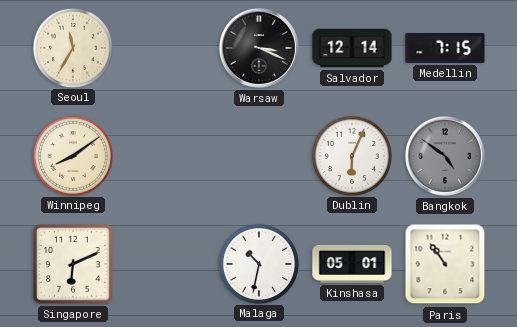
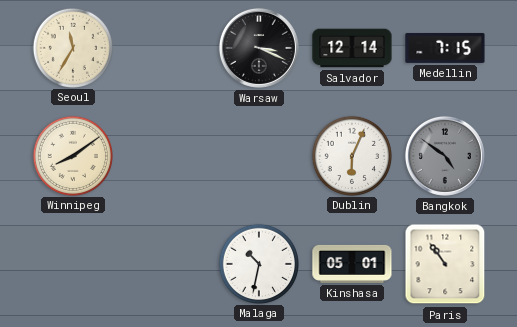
Singapore: 6:11 -> none
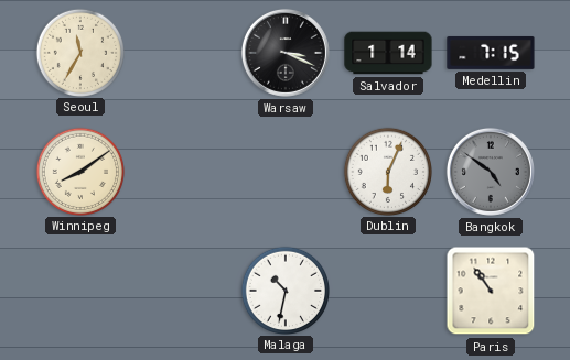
Salvador: 12:14 -> 1:14
Kinshasa: 05:01 -> none
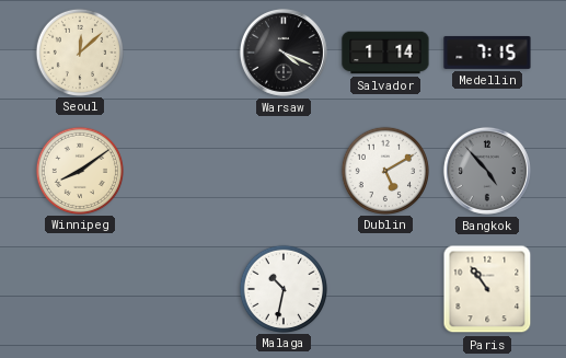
Seoul: 11:35 -> 12:08
Warsaw: 3:19 -> 4:19
Dublin: 6:04 -> 5:10
Bangkok: 4:51 -> 4:53
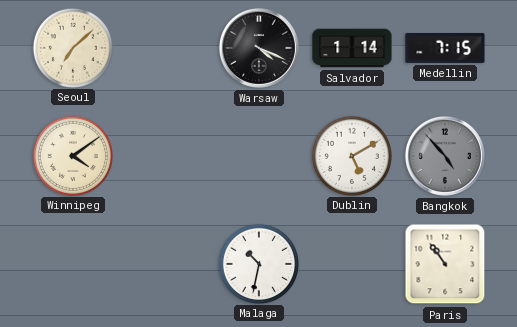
Seoul: 12:08 -> 7:08
Winnipeg: 8:09 -> 4:09
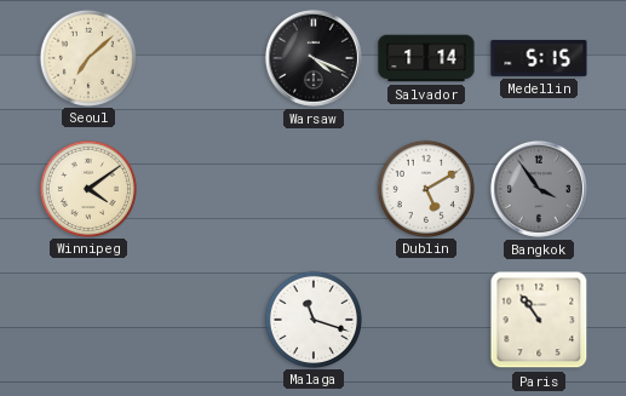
Medellin: 7:15 -> 5:15
Bangkok: 4:53 -> 3:54
Malaga: 10:32 -> 11:18
